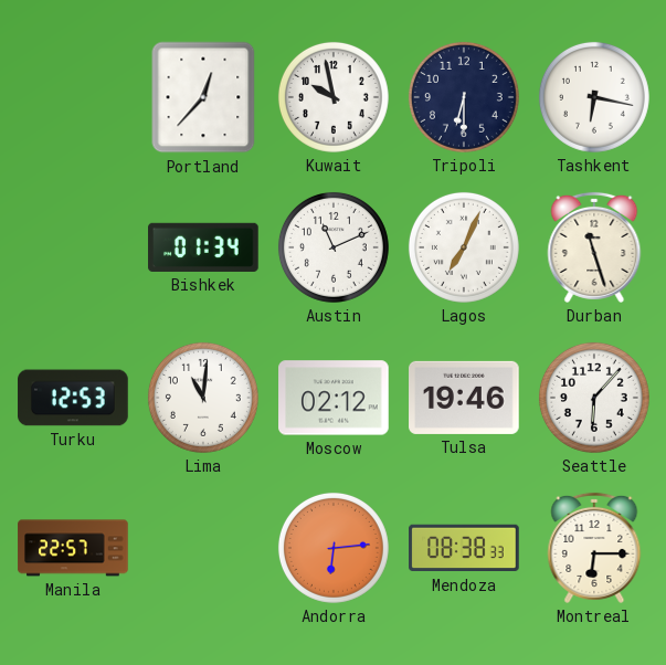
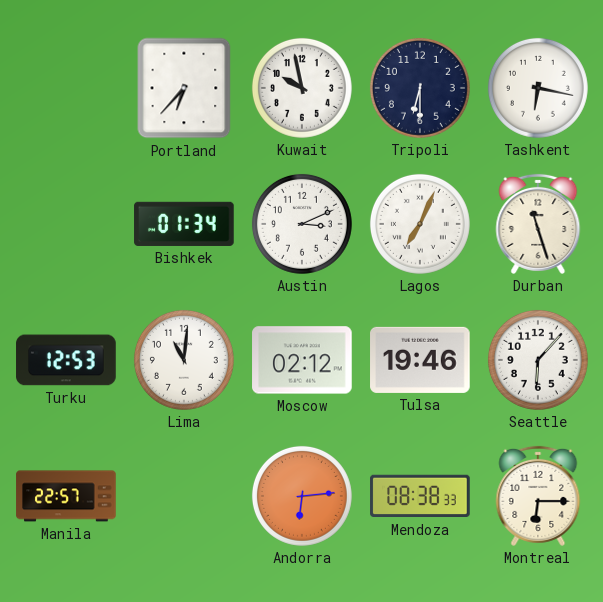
Portland: 12:37 -> 6:37
Austin: 11:11 -> 3:11
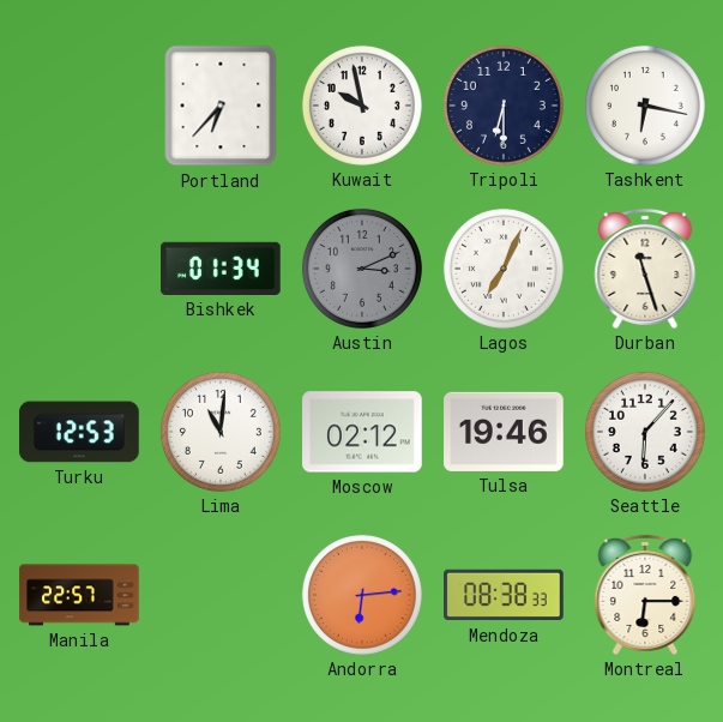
Austin dial: white -> grey
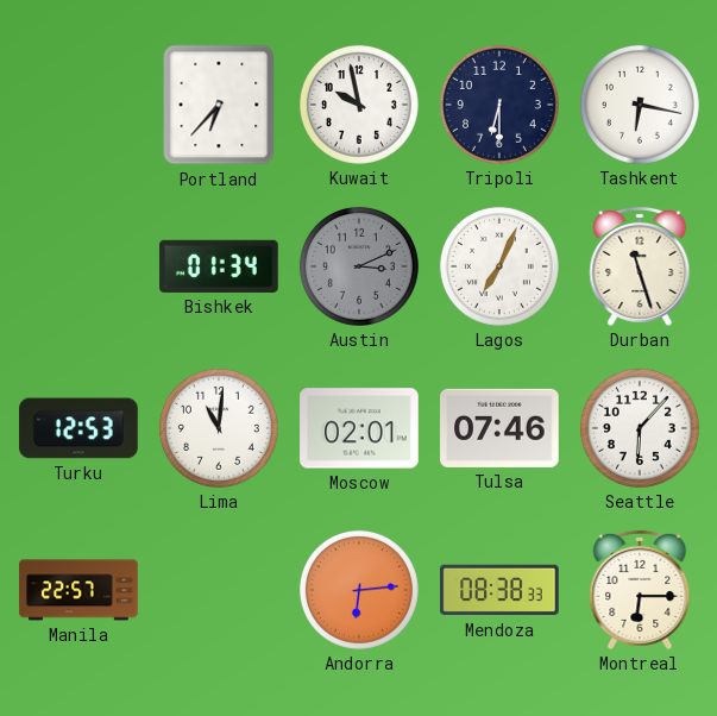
Moscow: 02:12 -> 02:01
Tulsa: 19:46 -> 07:46
